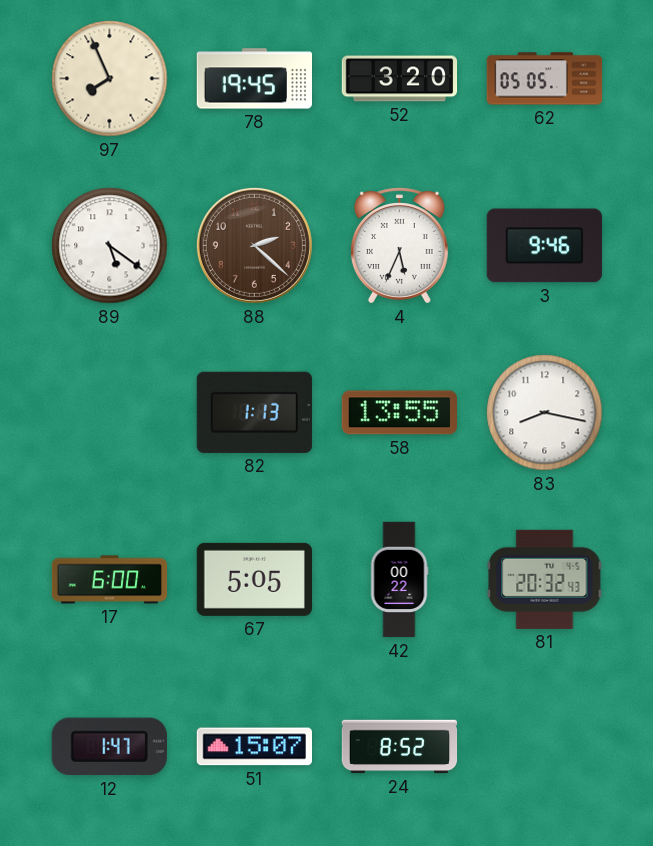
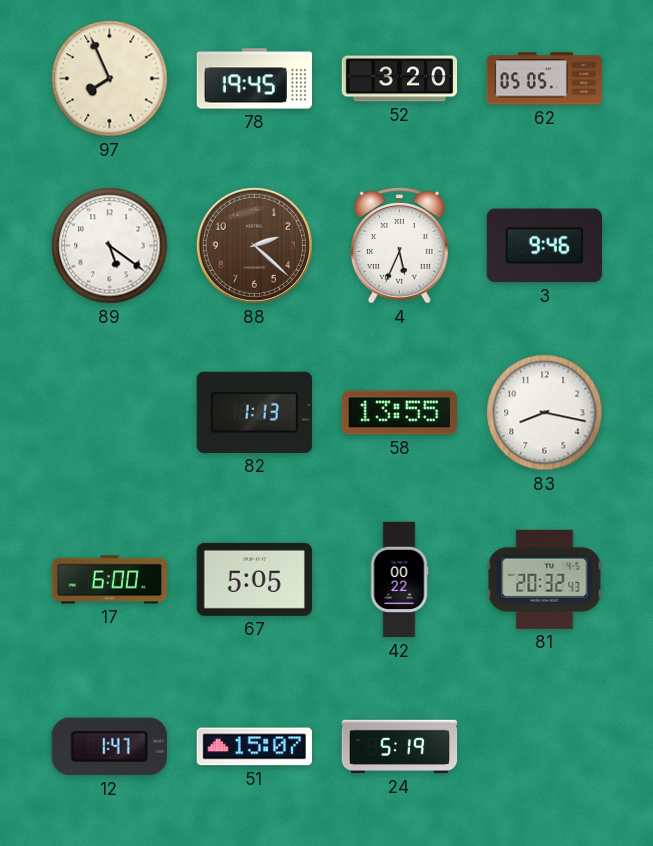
24: 8:52 -> 5:19
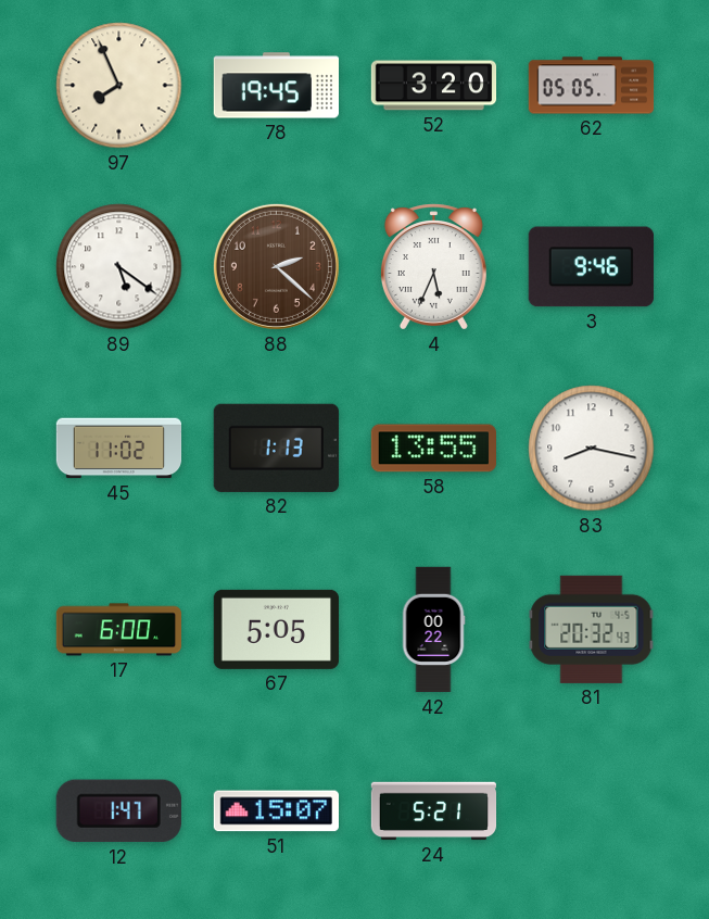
45: none -> 11:02
24: 5:19 -> 5:21
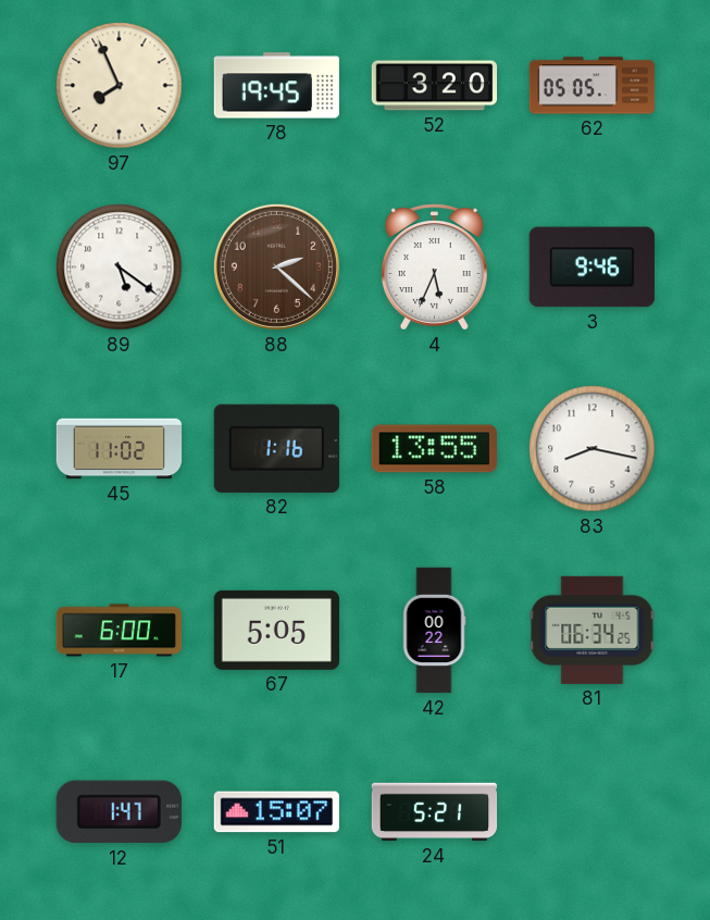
82: 1:13 -> 1:16
81: 20:32 -> 06:34
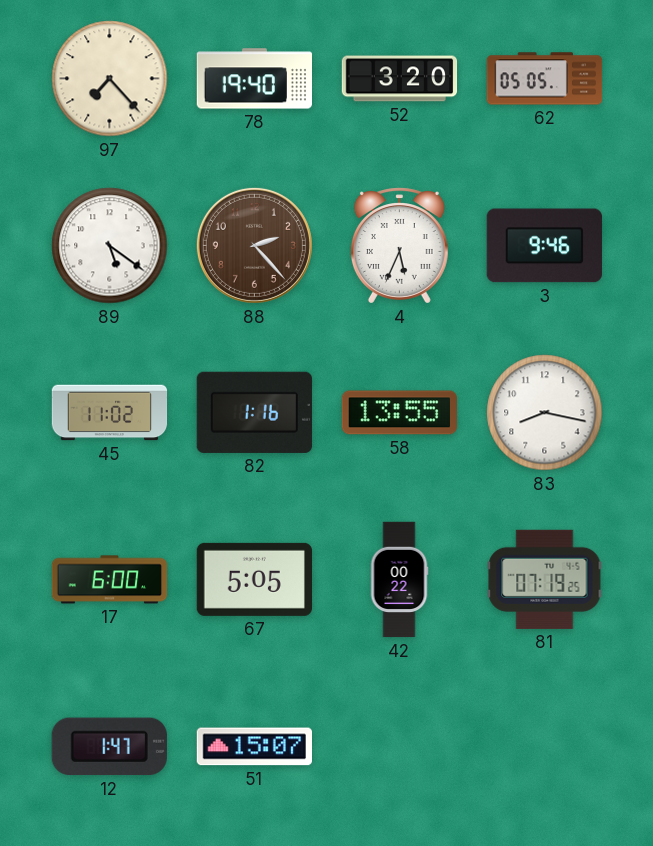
97: 7:56 -> 7:23
78: 19:45 -> 19:40
88: 2:22 -> 2:23
81: 06:34 -> 07:19
24: 5:21 -> none
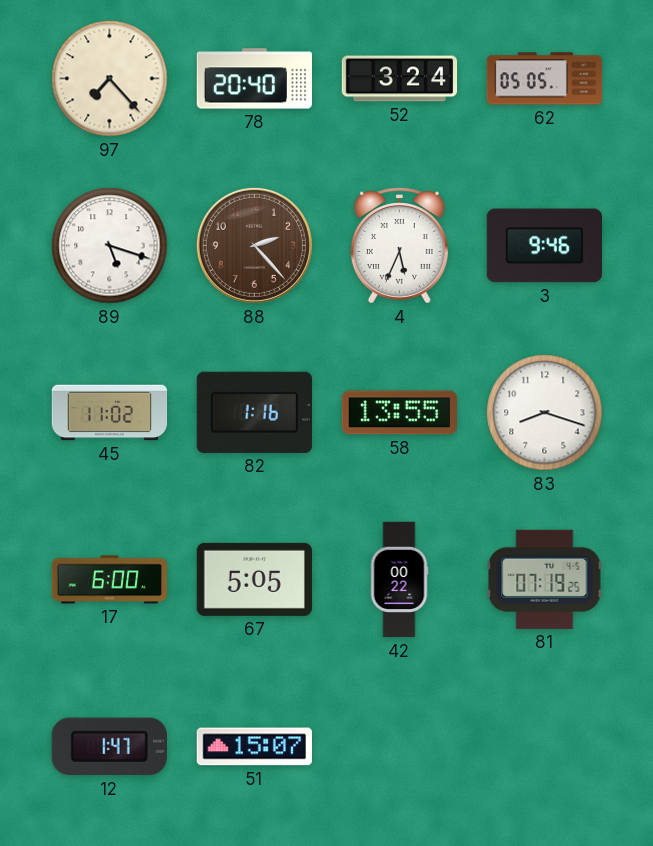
78: 19:40 -> 20:40
52: 3:20 -> 3:24
89: 5:21 -> 5:18
83: 8:17 -> 8:18
